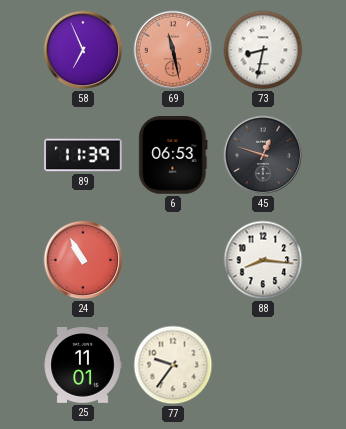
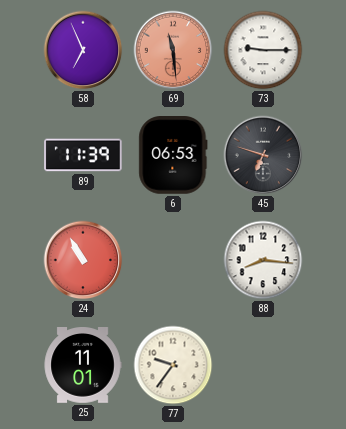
69: 11:28 -> 11:29
73: 8:32 -> 9:15
45: 12:48 -> 6:48
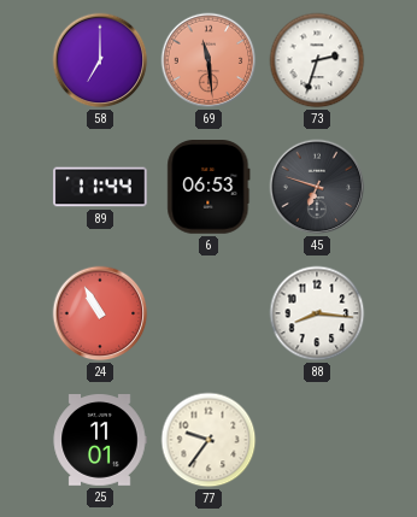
58: 6:56 -> 7:00
73: 9:15 -> 2:33
89: 11:39 -> 11:44
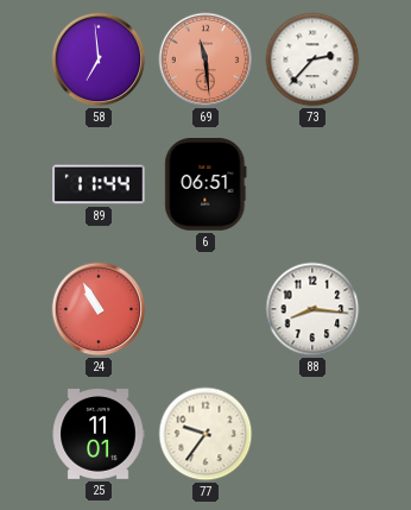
58: 7:00 -> 6:59
73: 2:33 -> 2:37
6: 06:53 -> 06:51
45: 6:48 -> none
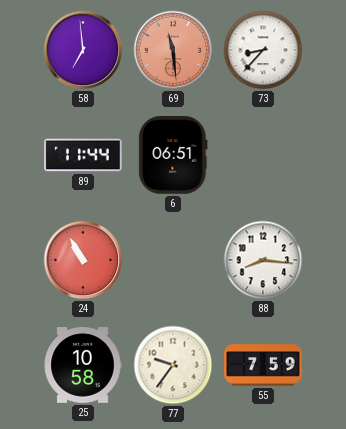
73: 2:37 -> 8:37
25: 11:01 -> 10:58
55: none -> 7:59
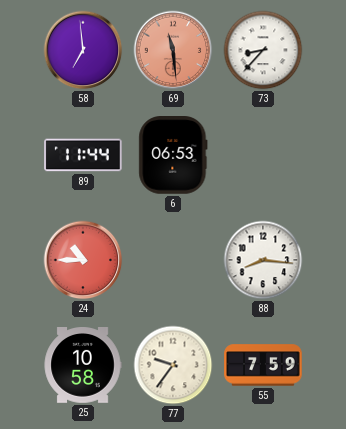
6: 06:51 -> 06:53
24: 10:55 -> 10:45
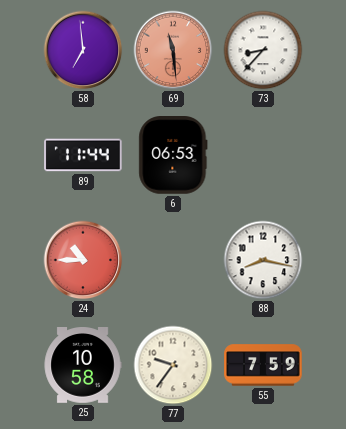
88: 8:16 -> 8:17
